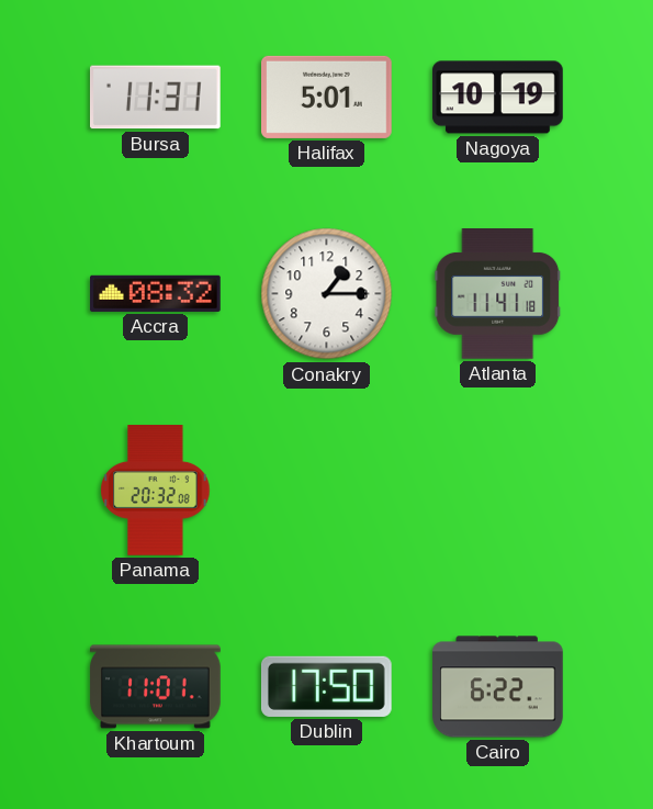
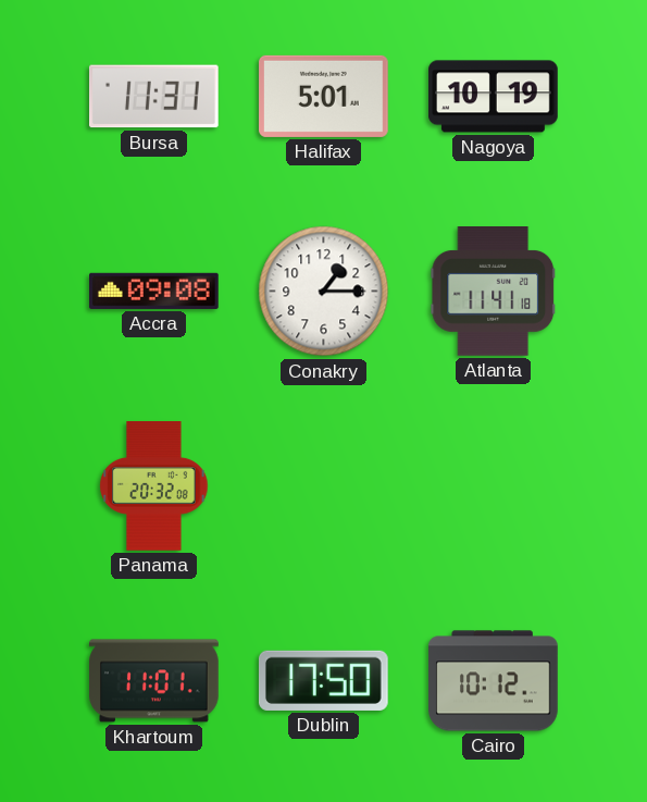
Accra: 08:32 -> 09:08
Cairo: 6:22 -> 10:12
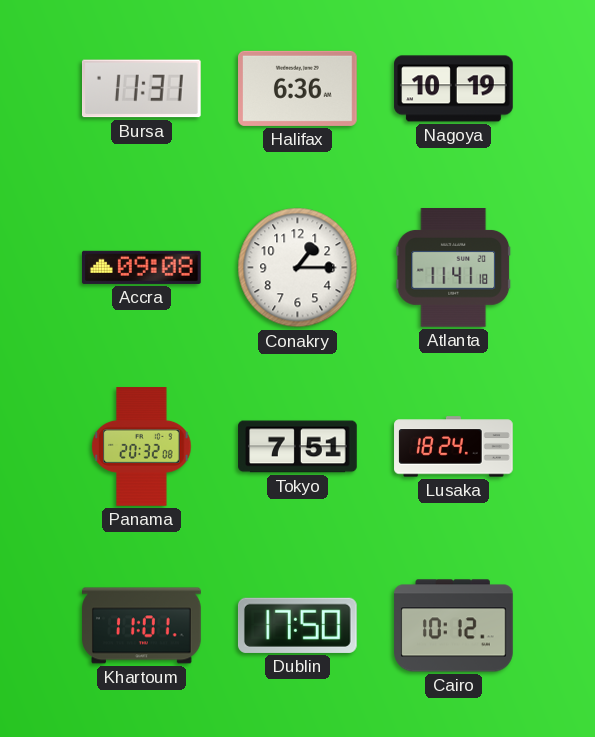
Halifax: 5:01 -> 6:36
Tokyo: none -> 7:51
Lusaka: none -> 18:24
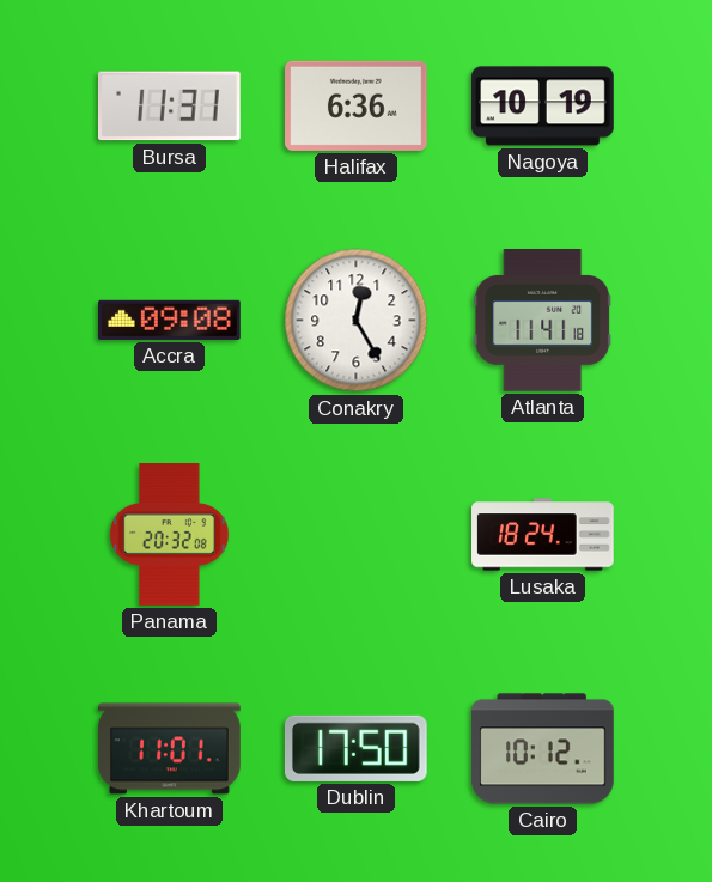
Conakry: 1:15 -> 12:25
Tokyo: 7:51 -> none
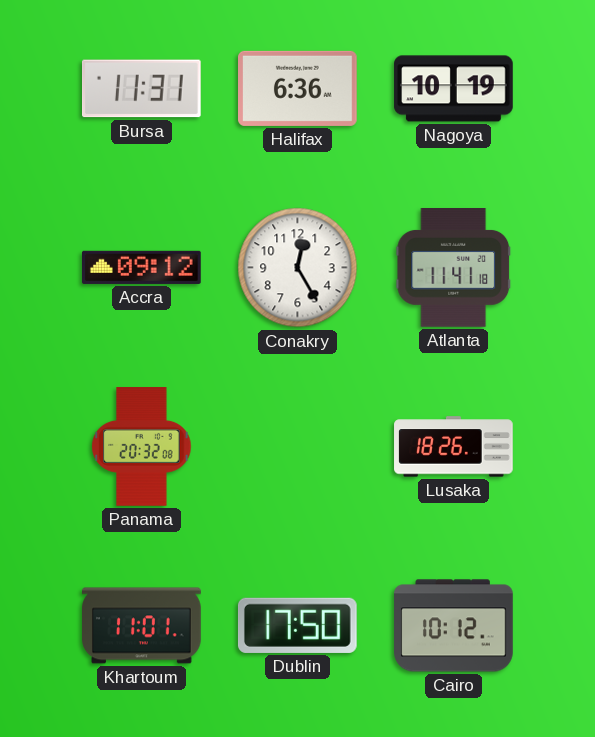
Accra: 09:08 -> 09:12
Lusaka: 18:24 -> 18:26
